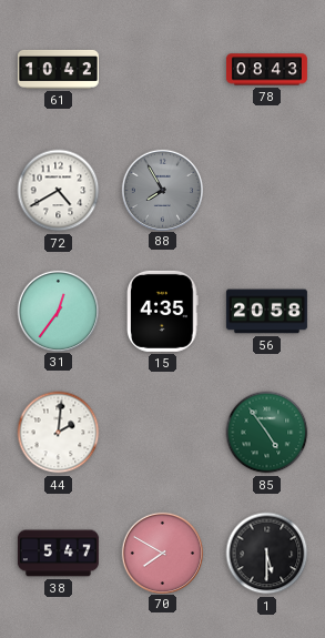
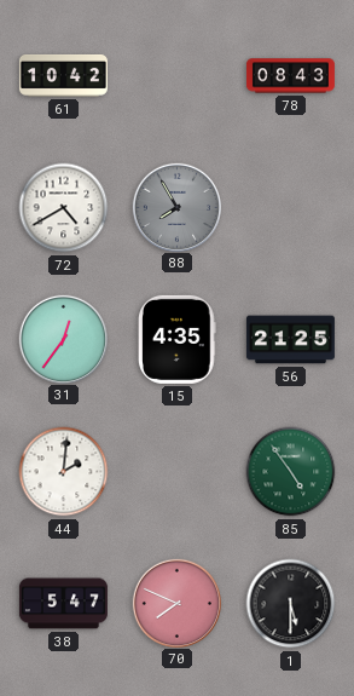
56: 20:58 -> 21:25
70: 7:50 -> 7:49
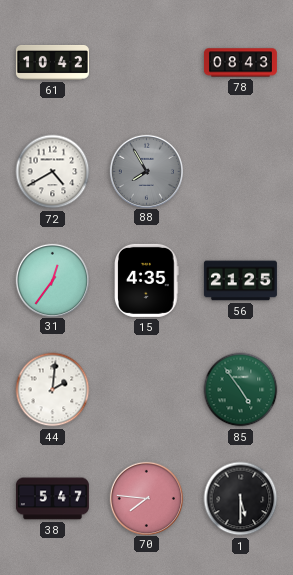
70: 7:49 -> 7:46
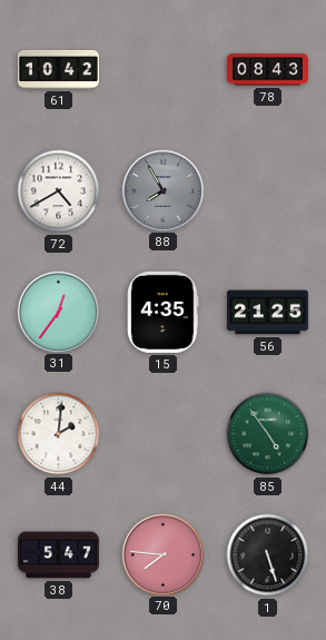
1: 5:30 -> 5:27
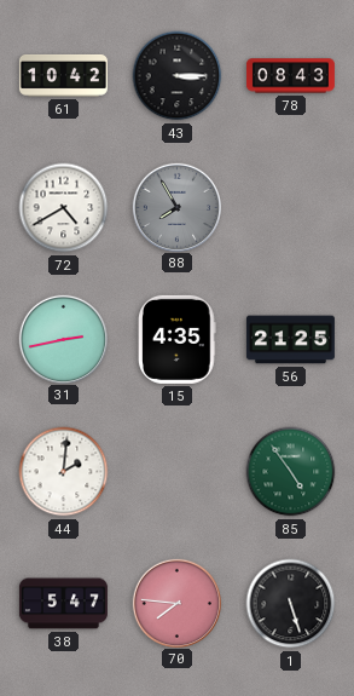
43: none -> 3:15
31: 12:36 -> 2:43
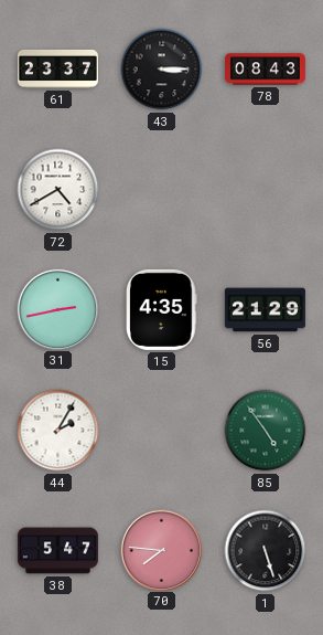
61: 10:42 -> 23:37
88: 7:55 -> none
56: 21:25 -> 21:29
44: 2:01 -> 2:05
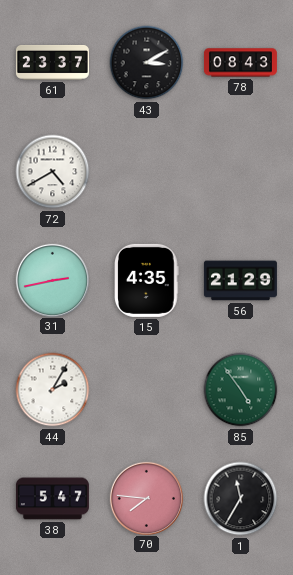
43: 3:15 -> 3:10
1: 5:27 -> 11:35
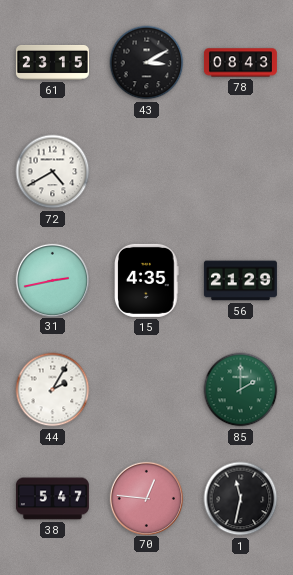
61: 23:37 -> 23:15
85: 4:54 -> 2:00
70: 7:46 -> 12:46
1: 11:35 -> 11:32
